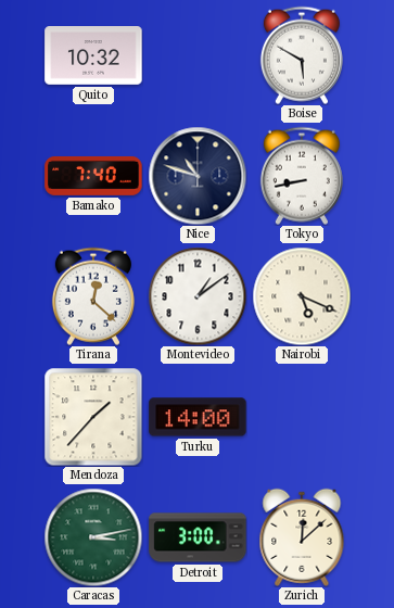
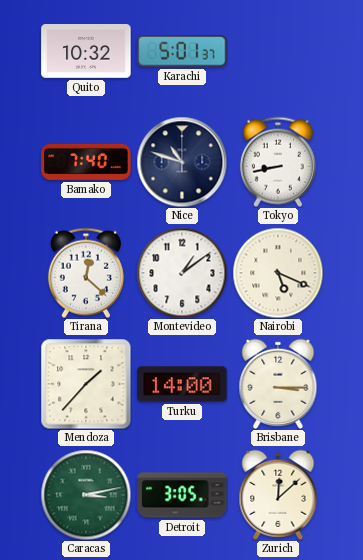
Karachi: none -> 5:01
Boise: 5:50 -> none
Brisbane: none -> 3:15
Detroit: 3:00 -> 3:05
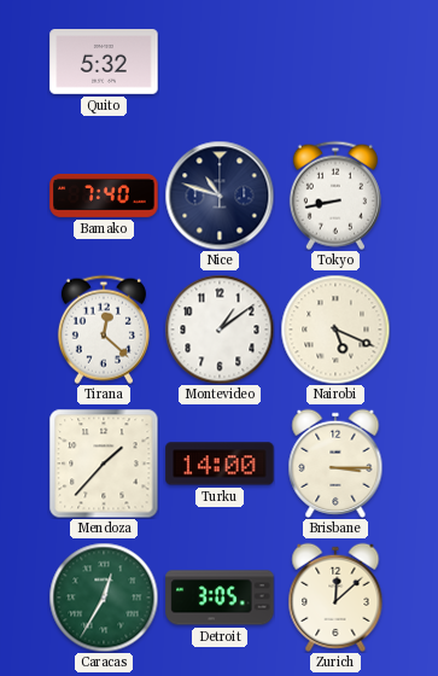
Quito: 10:32 -> 5:32
Karachi: 5:01 -> none
Caracas: 3:13 -> 12:35
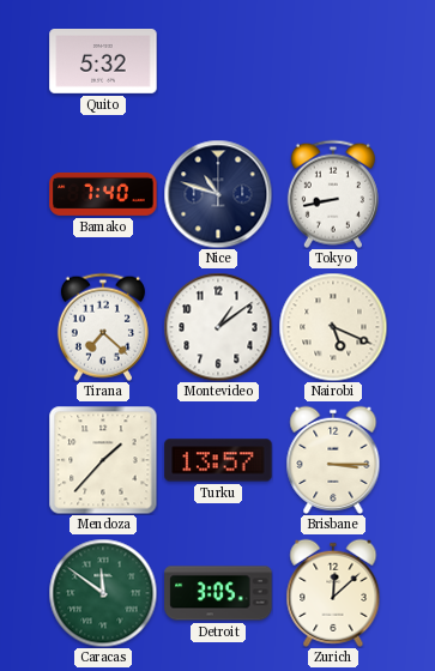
Tirana: 12:22 -> 7:22
Turku: 14:00 -> 13:57
Caracas: 12:35 -> 11:51
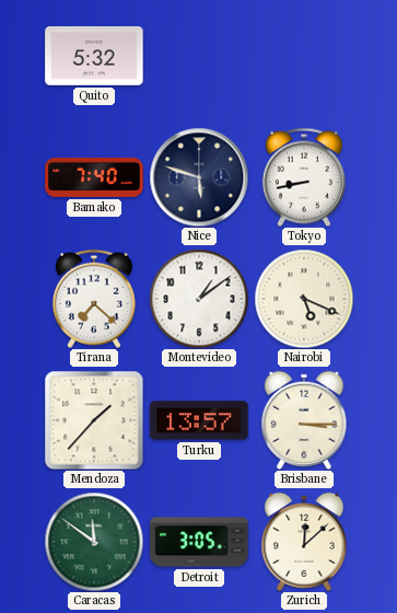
Nice: 10:48 -> 5:48
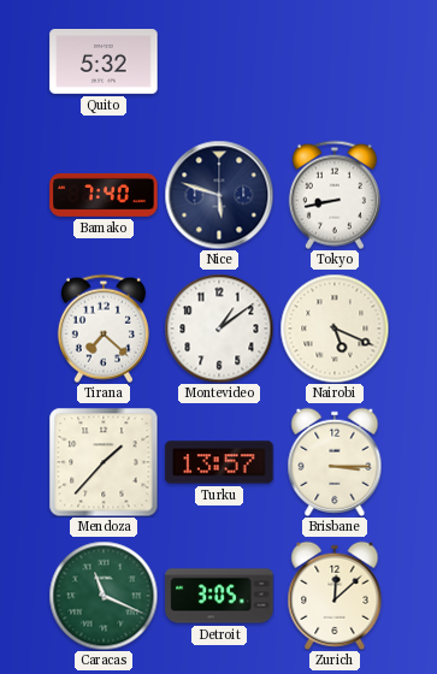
Caracas: 11:51 -> 11:19
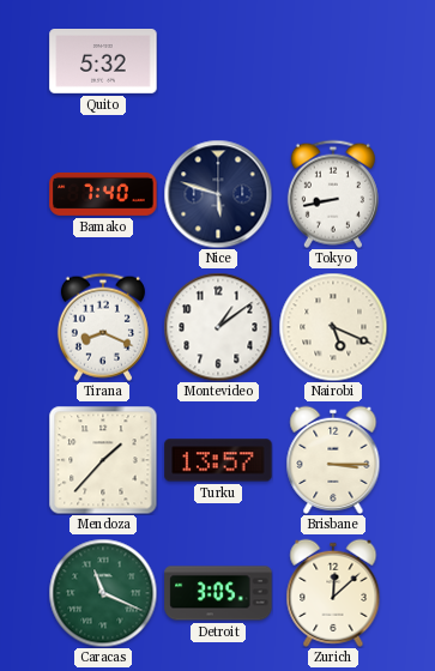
Tirana: 7:22 -> 8:19
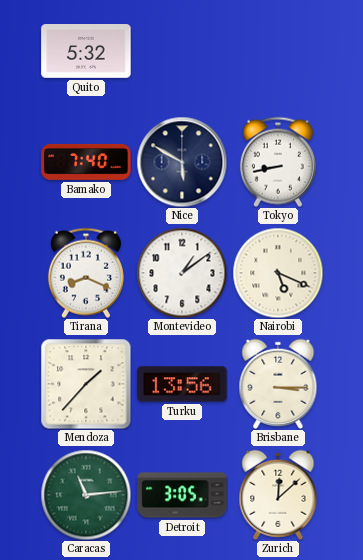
Nice: 5:48 -> 5:50
Turku: 13:57 -> 13:56
Caracas: 11:19 -> 11:14
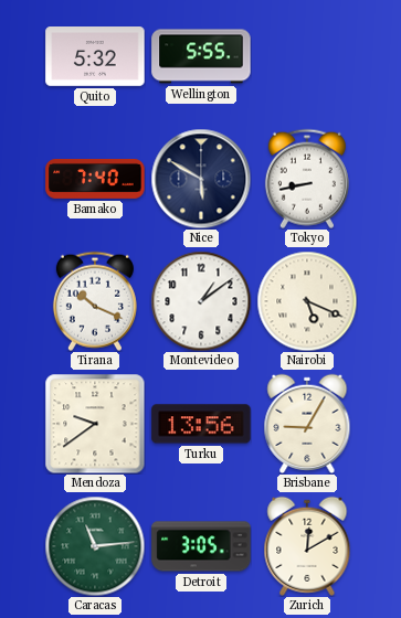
Wellington: none -> 5:55
Tirana: 8:19 -> 10:19
Mendoza: 1:37 -> 9:39
Brisbane: 3:15 -> 9:05
Zurich: 12:08 -> 12:10
